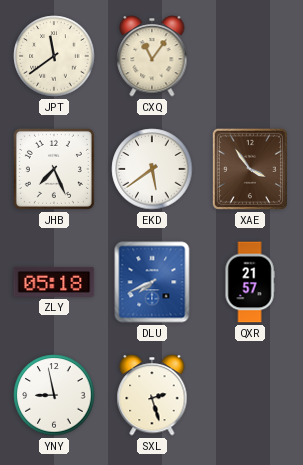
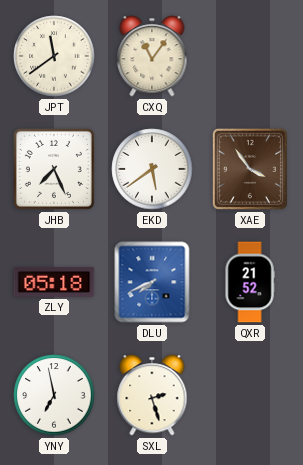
QXR: 21:57 -> 21:52
YNY: 8:58 -> 6:58
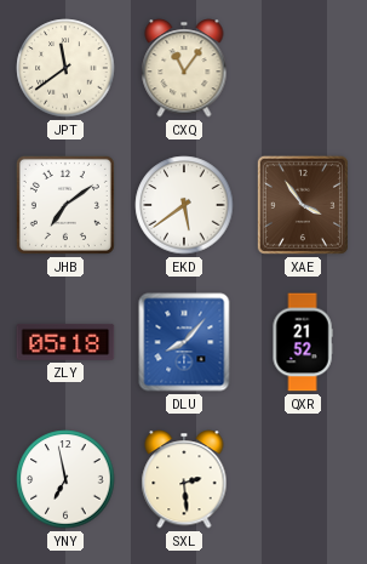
JHB: 7:26 -> 7:09
DLU: 7:41 -> 8:07
SXL: 2:27 -> 2:29
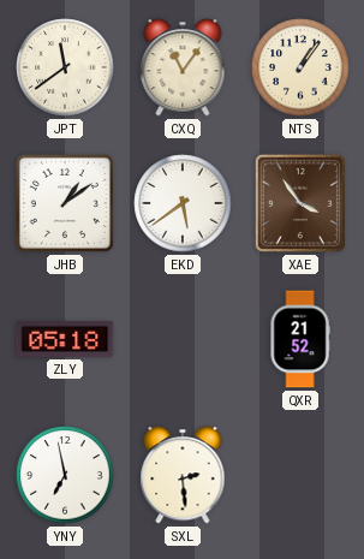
NTS: none -> 1:06
JHB: 7:09 -> 1:09
DLU: 8:07 -> none
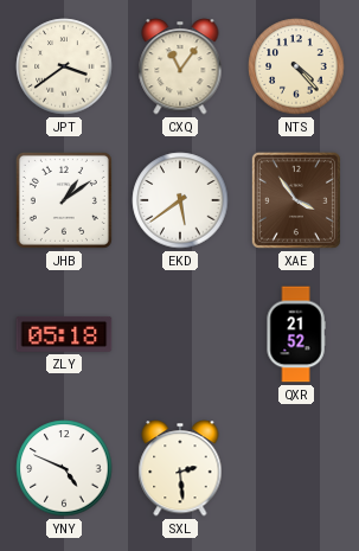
JPT: 11:39 -> 3:39
NTS: 1:06 -> 4:23
YNY: 6:58 -> 4:49
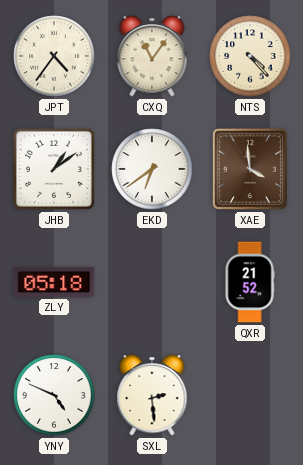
JPT: 3:39 -> 4:36
EKD: 5:39 -> 6:39
XAE: 3:54 -> 3:59
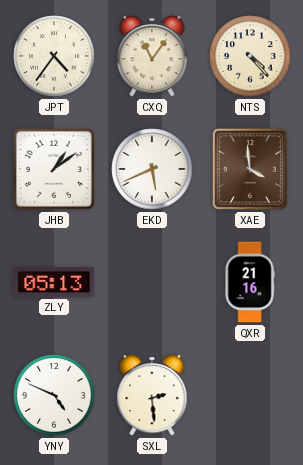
EKD: 6:39 -> 5:41
ZLY: 05:18 -> 05:13
QXR: 21:52 -> 21:16
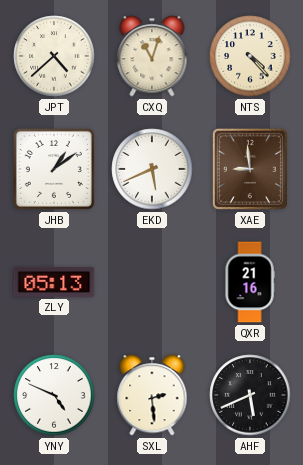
JPT: 4:36 -> 4:38
CXQ: 11:06 -> 11:03
XAE: 3:59 -> 8:59
AHF: none -> 5:41
